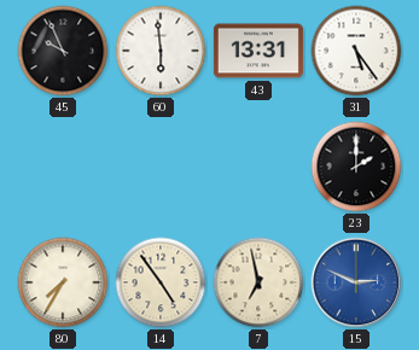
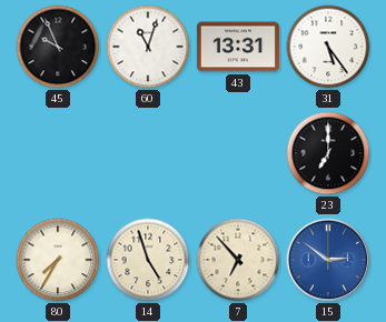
60: 5:59 -> 11:03
23: 2:00 -> 7:00
14: 4:54 -> 4:57
7: 6:58 -> 6:53
15: 2:49 -> 2:51
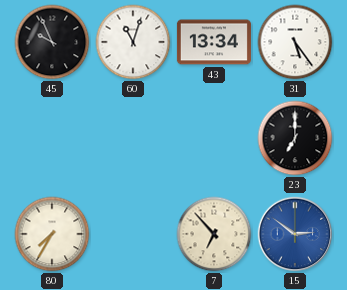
43: 13:31 -> 13:34
14: 4:57 -> none
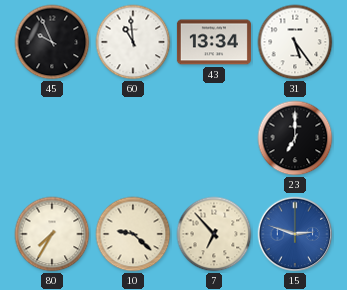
60: 11:03 -> 10:59
10: none -> 9:22
15: 2:51 -> 2:48
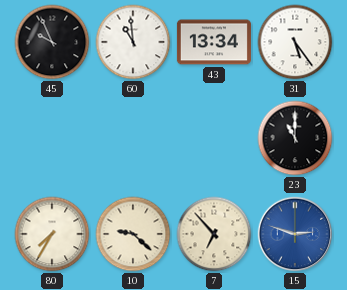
23: 7:00 -> 11:00
